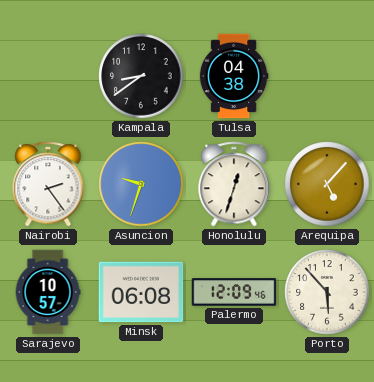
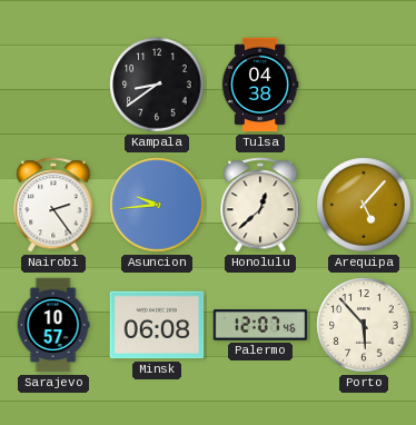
Asuncion: 9:33 -> 9:44
Honolulu: 12:33 -> 12:38
Palermo: 12:09 -> 12:07
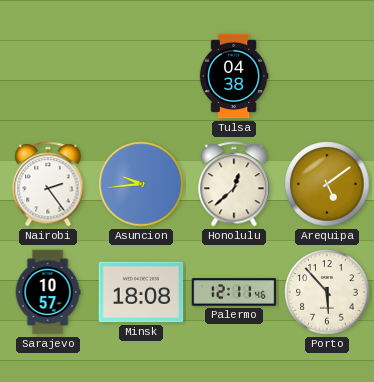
Kampala: 8:39 -> none
Arequipa: 5:07 -> 5:09
Minsk: 06:08 -> 18:08
Palermo: 12:07 -> 12:11
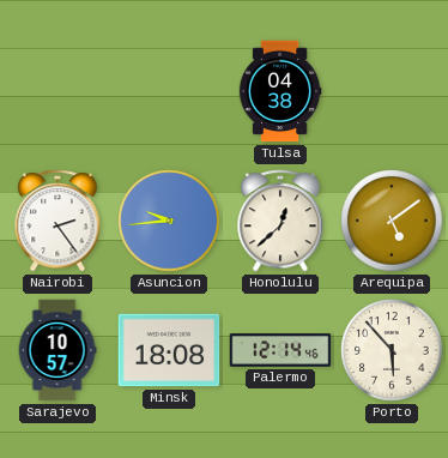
Palermo: 12:11 -> 12:14
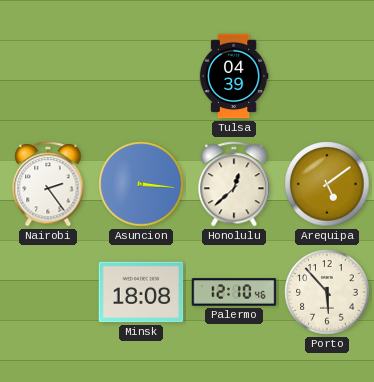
Tulsa: 04:38 -> 04:39
Asuncion: 9:44 -> 3:16
Sarajevo: 10:57 -> none
Palermo: 12:14 -> 12:10
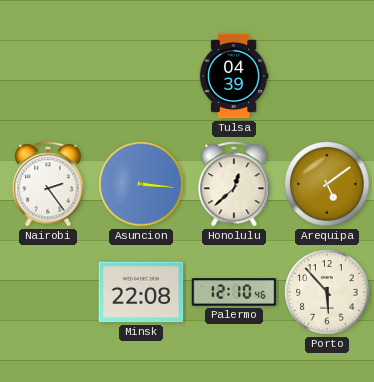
Minsk: 18:08 -> 22:08
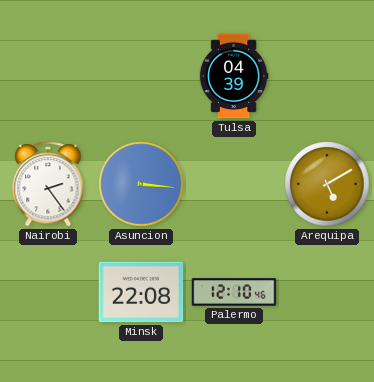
Honolulu: 12:38 -> none
Arequipa: 5:09 -> 5:10
Porto: 5:53 -> none
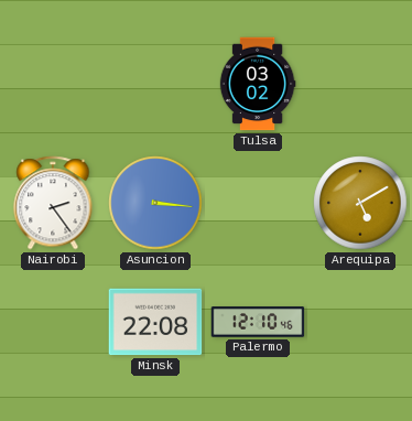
Tulsa: 04:39 -> 03:02
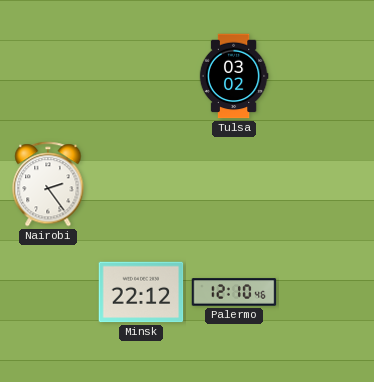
Asuncion: 3:16 -> none
Arequipa: 5:10 -> none
Minsk: 22:08 -> 22:12
